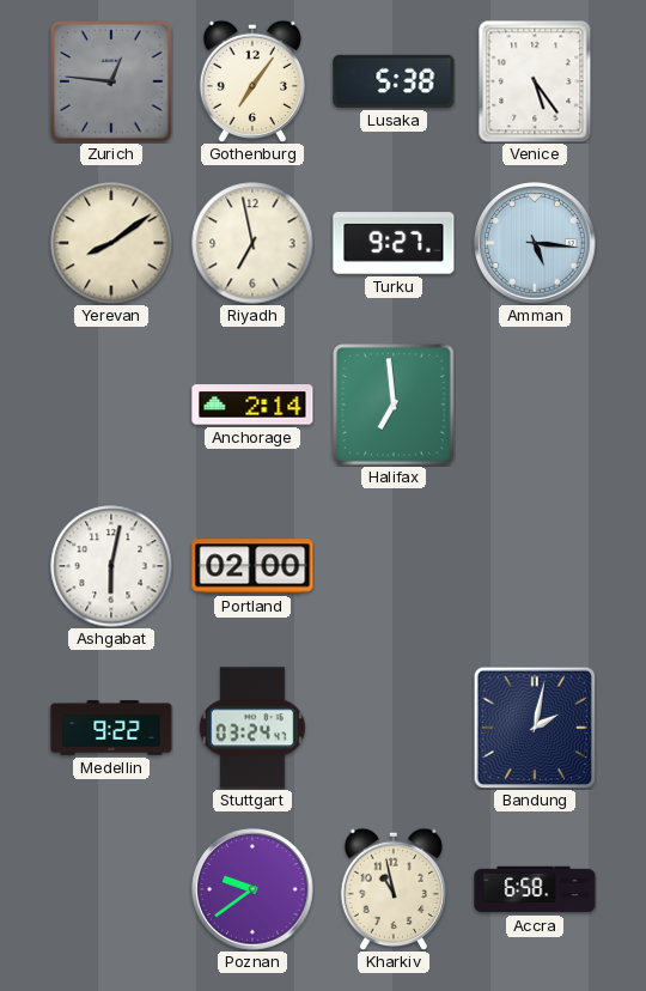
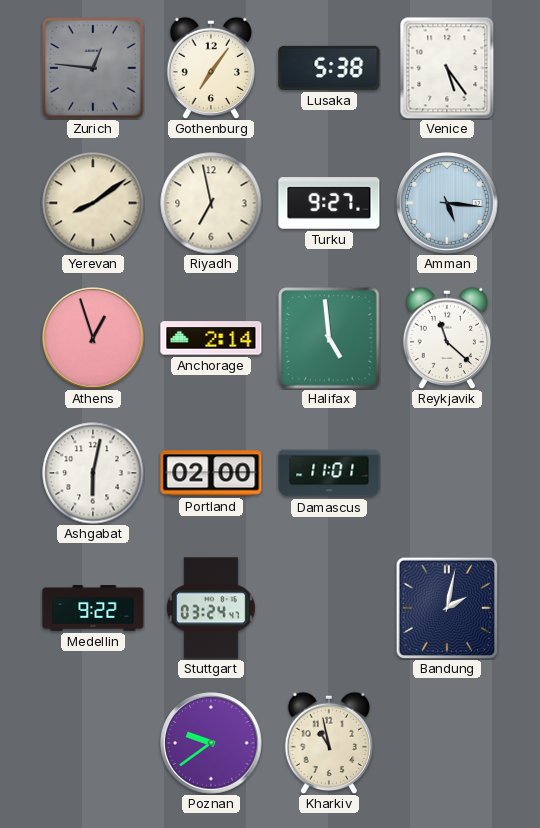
Athens: none -> 12:57
Halifax: 6:59 -> 4:59
Reykjavik: none -> 11:22
Damascus: none -> 11:01
Accra: 6:58 -> none
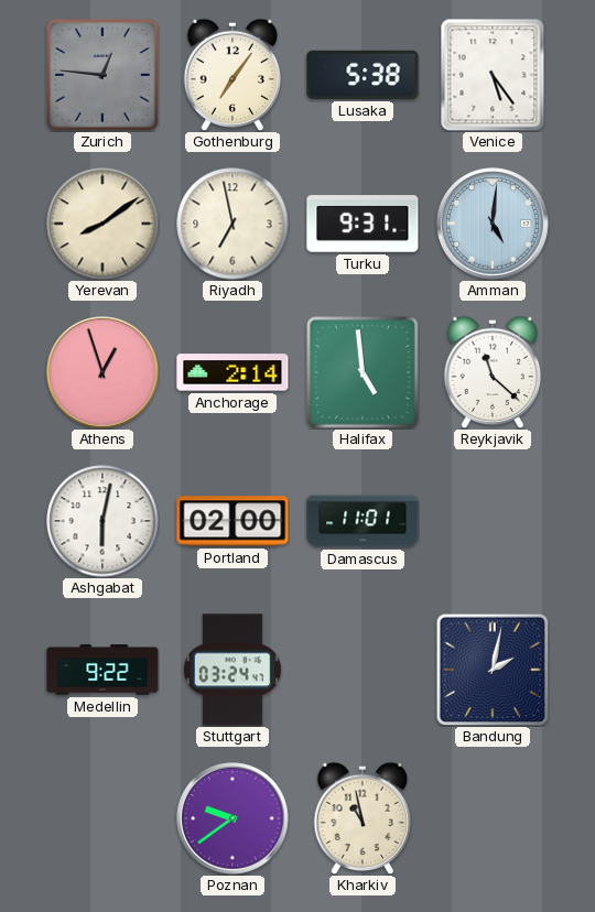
Turku: 9:27 -> 9:31
Amman: 5:16 -> 5:01
